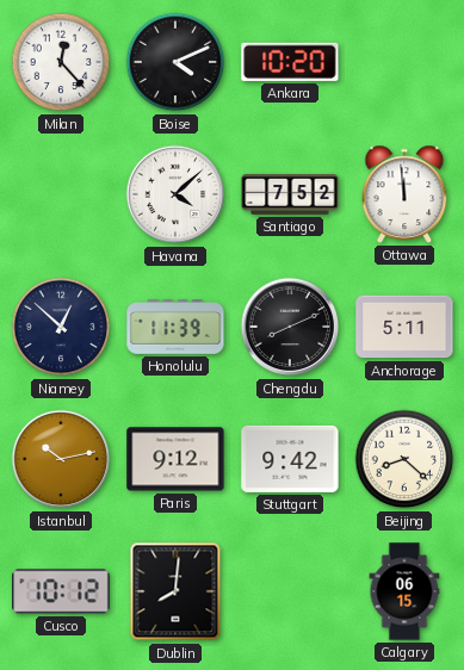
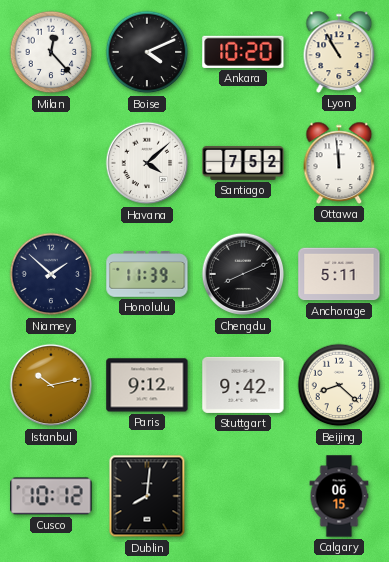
Lyon: none -> 10:55
Niamey: 12:52 -> 1:52
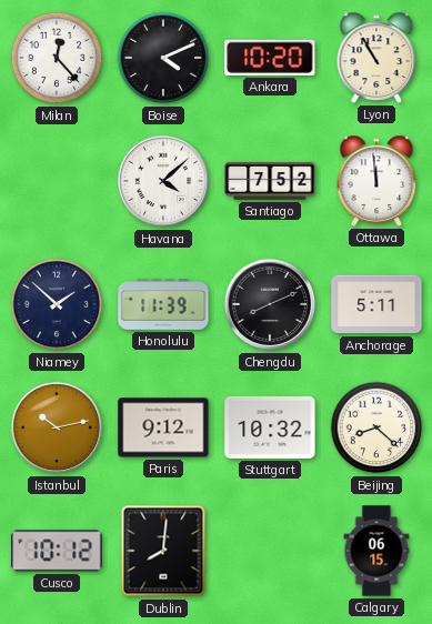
Stuttgart: 9:42 -> 10:32
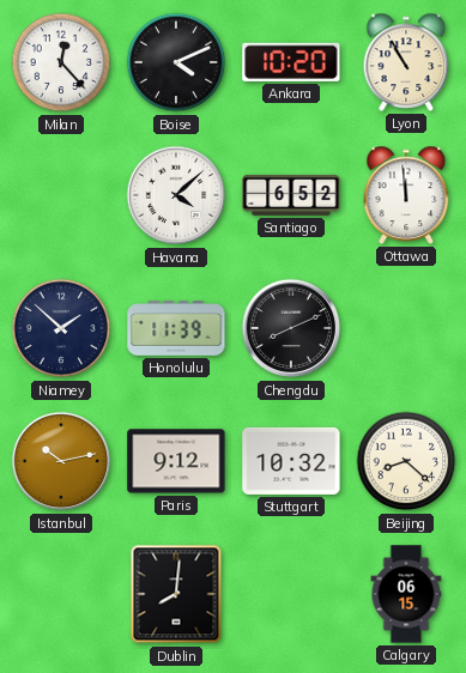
Santiago: 7:52 -> 6:52
Anchorage: 5:11 -> none
Cusco: 10:12 -> none
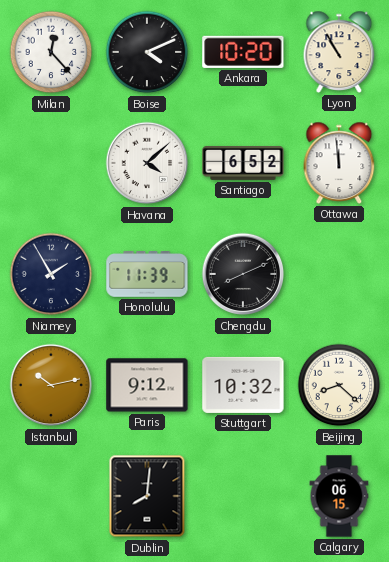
Niamey: 1:52 -> 1:55
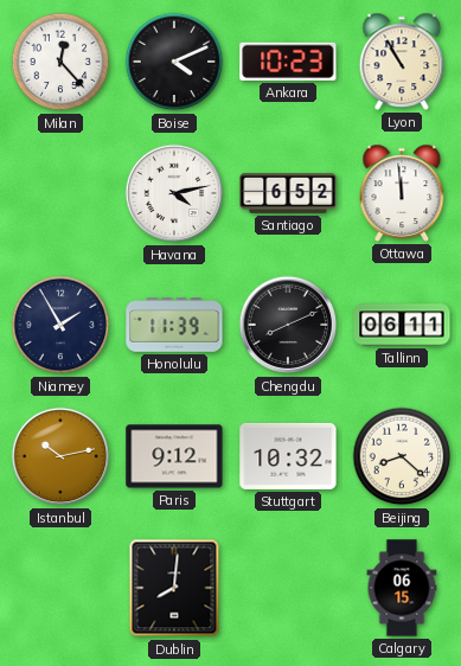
Ankara: 10:20 -> 10:23
Havana: 4:08 -> 4:13
Tallinn: none -> 06:11
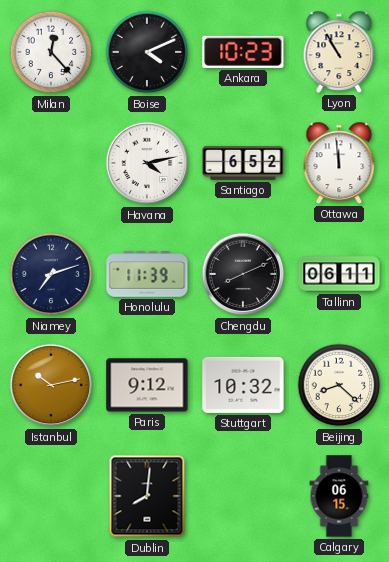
Niamey: 1:55 -> 7:12
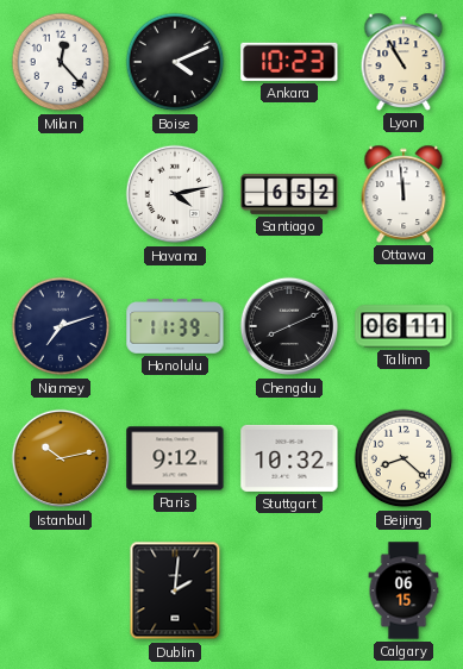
Dublin: 8:01 -> 2:01
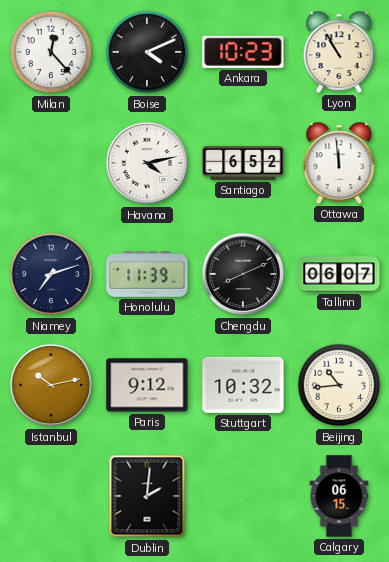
Tallinn: 06:11 -> 06:07
Beijing: 8:22 -> 10:44
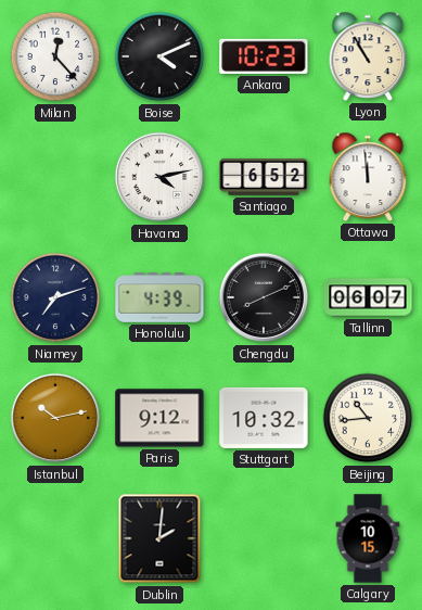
Honolulu: 11:39 -> 4:39
Calgary: 06:15 -> 10:15
